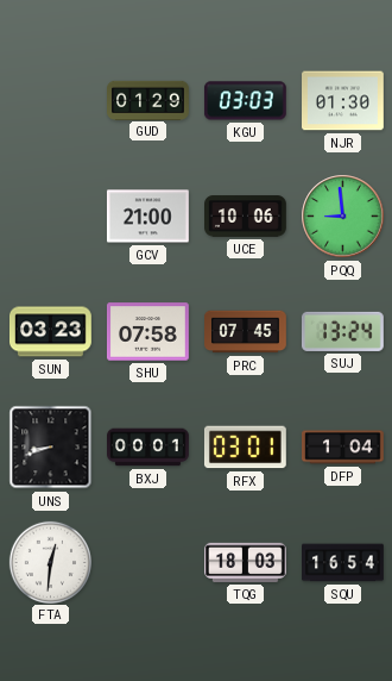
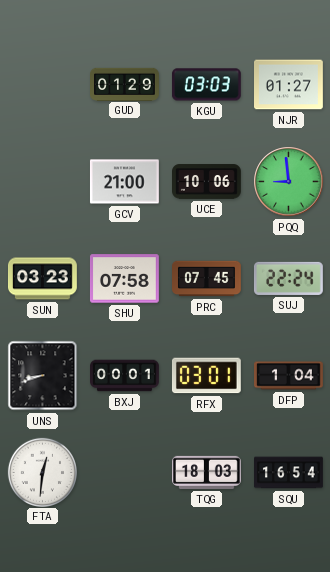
NJR: 01:30 -> 01:27
SUJ: 13:24 -> 22:24
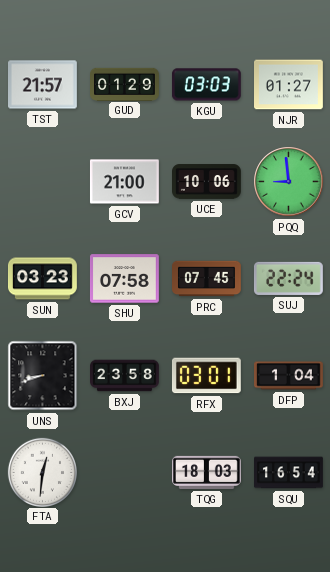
TST: none -> 21:57
BXJ: 00:01 -> 23:58
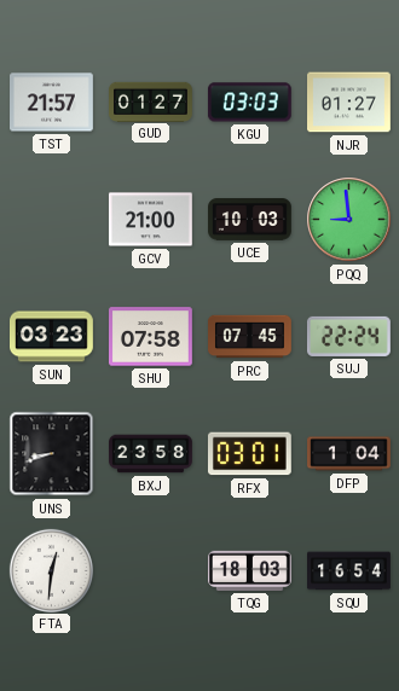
GUD: 01:29 -> 01:27
UCE: 10:06 -> 10:03
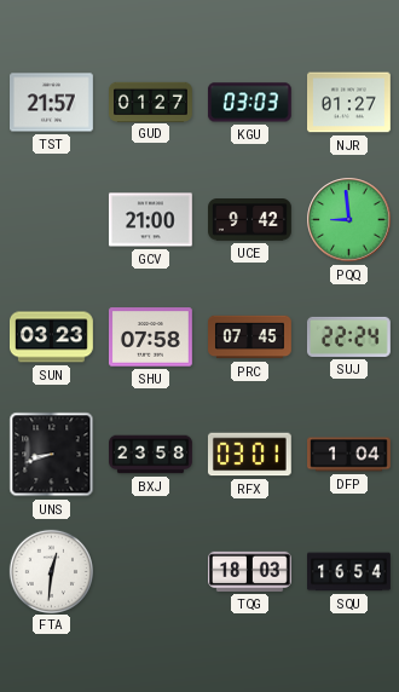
UCE: 10:03 -> 9:42
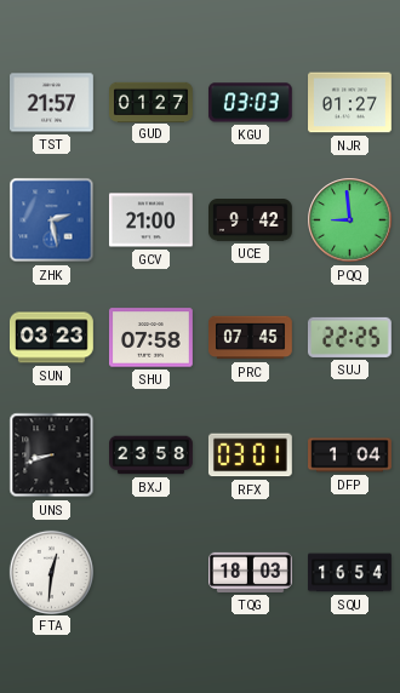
ZHK: none -> 2:28
SUJ: 22:24 -> 22:25
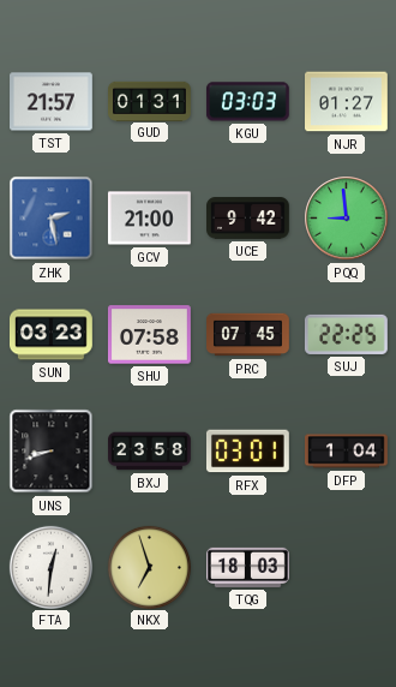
GUD: 01:27 -> 01:31
NKX: none -> 6:57
SQU: 16:54 -> none
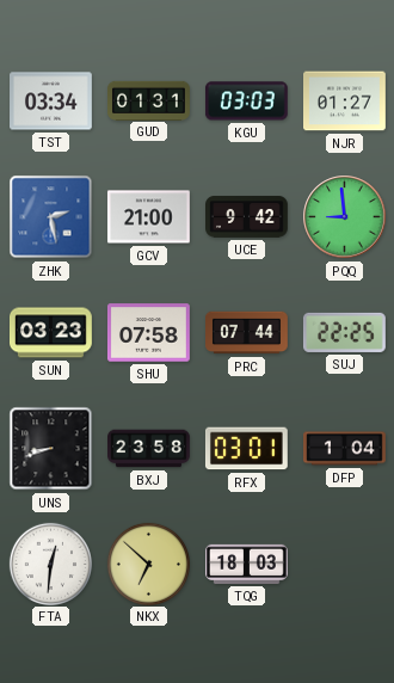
TST: 21:57 -> 03:34
PRC: 07:45 -> 07:44
NKX: 6:57 -> 6:52
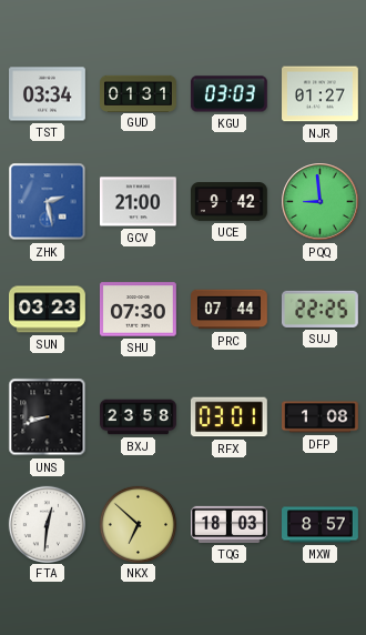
SHU: 07:58 -> 07:30
DFP: 1:04 -> 1:08
MXW: none -> 8:57
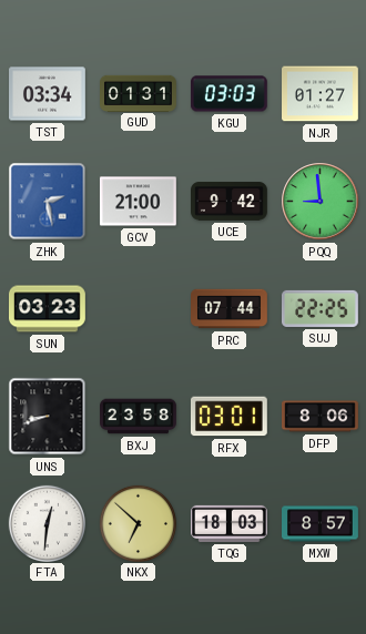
SHU: 07:30 -> none
DFP: 1:08 -> 8:06
